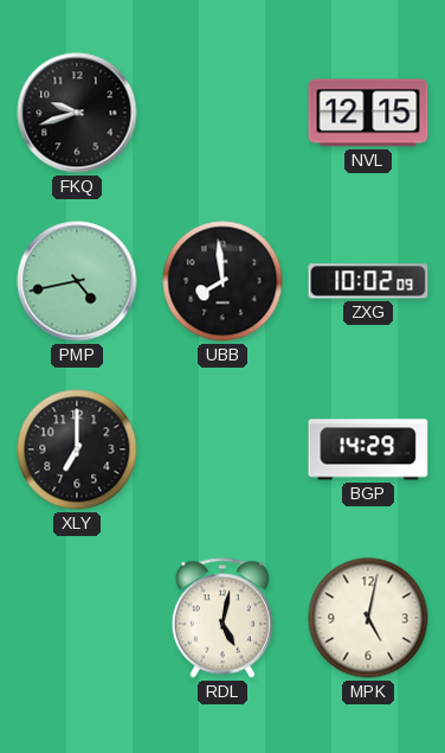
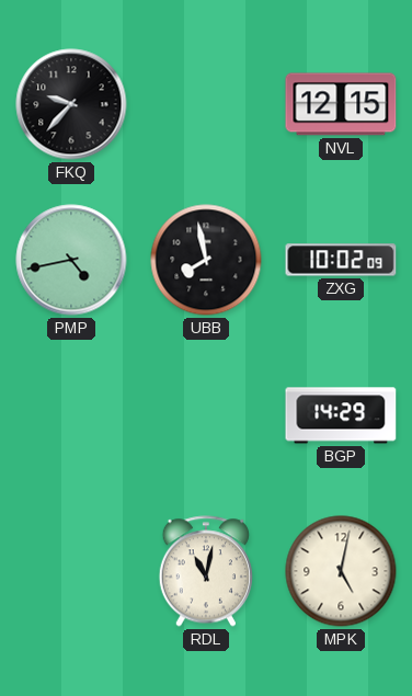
FKQ: 9:42 -> 9:37
UBB: 7:59 -> 7:58
XLY: 7:00 -> none
RDL: 5:02 -> 11:02
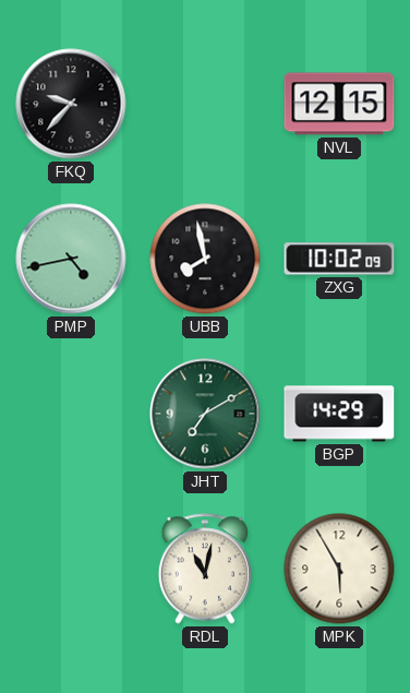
JHT: none -> 7:10
MPK: 5:02 -> 5:55
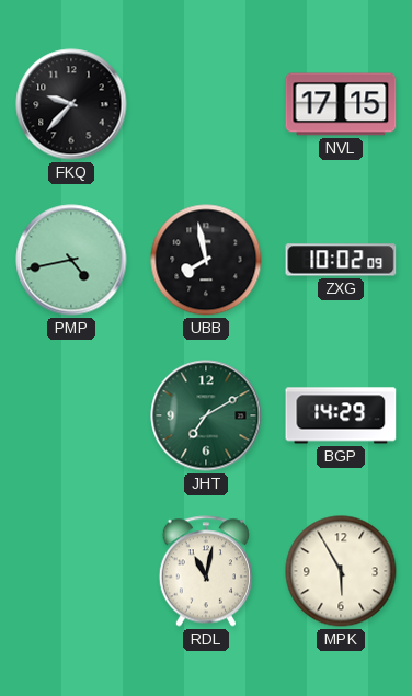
NVL: 12:15 -> 17:15
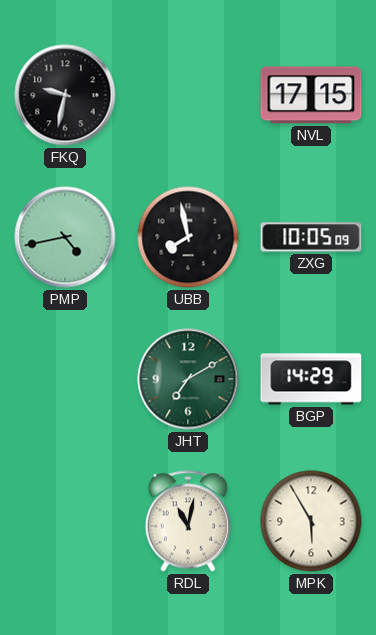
FKQ: 9:37 -> 9:32
ZXG: 10:02 -> 10:05
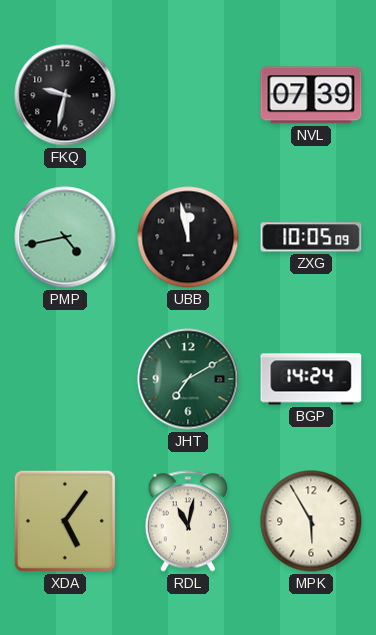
NVL: 17:15 -> 07:39
UBB: 7:58 -> 11:58
BGP: 14:29 -> 14:24
XDA: none -> 5:06
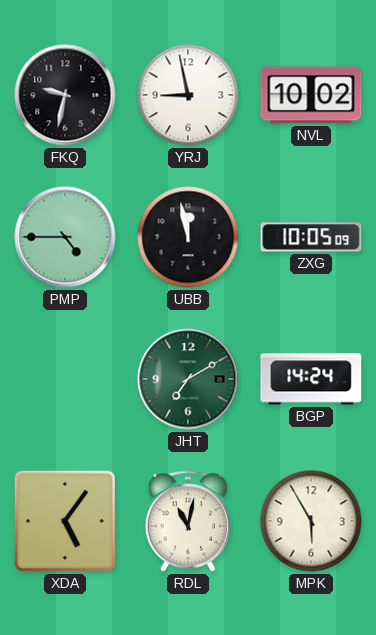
YRJ: none -> 8:58
NVL: 07:39 -> 10:02
PMP: 4:43 -> 4:45
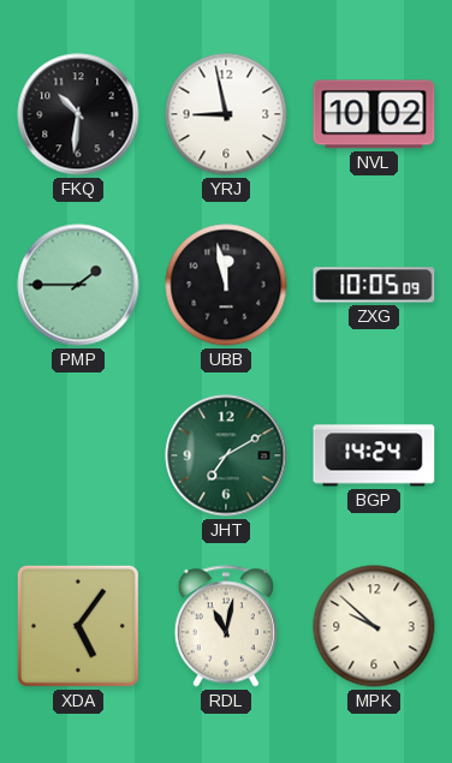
FKQ: 9:32 -> 10:31
PMP: 4:45 -> 1:45
MPK: 5:55 -> 9:52
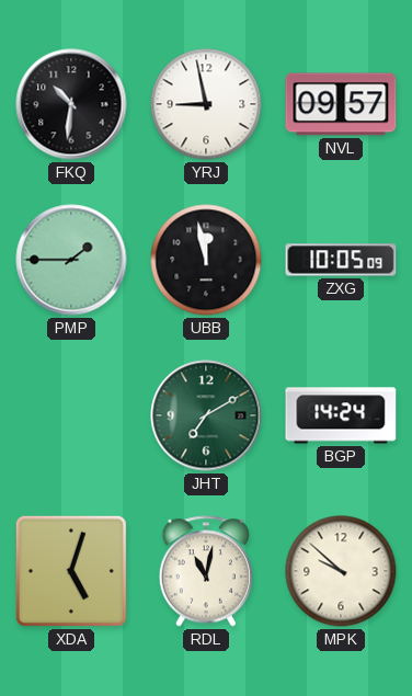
NVL: 10:02 -> 09:57
XDA: 5:06 -> 5:03
